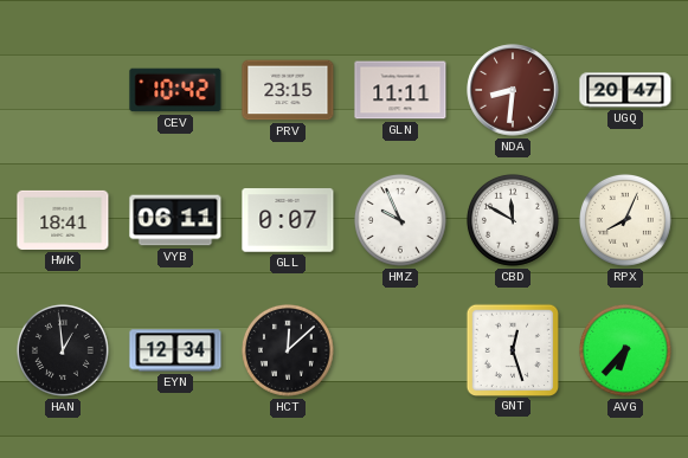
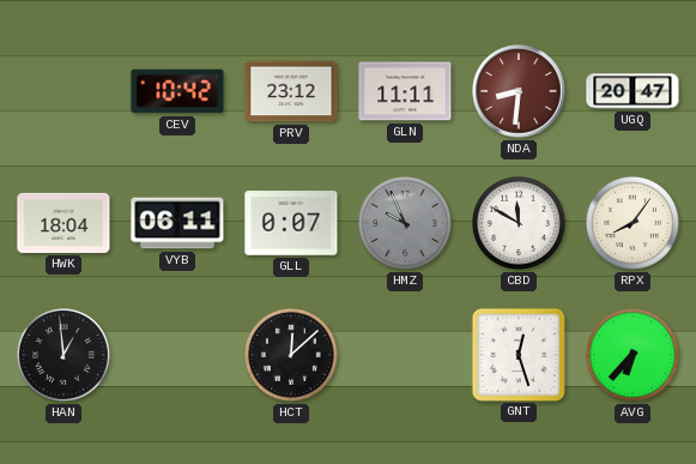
PRV: 23:15 -> 23:12
HWK: 18:41 -> 18:04
HMZ dial: white -> grey
RPX: 8:04 -> 8:06
EYN: 12:34 -> none
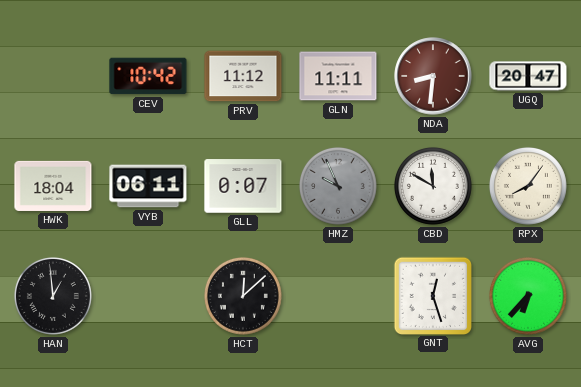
PRV: 23:12 -> 11:12
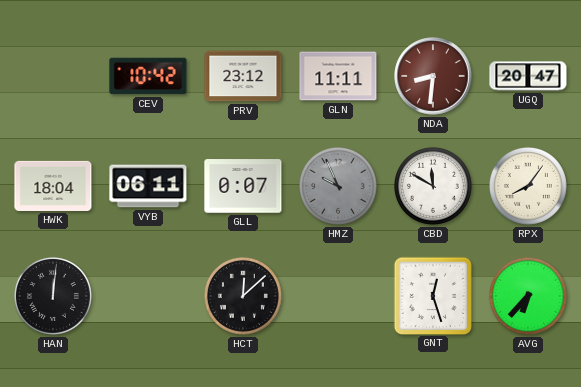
PRV: 11:12 -> 23:12
HAN: 12:59 -> 12:01
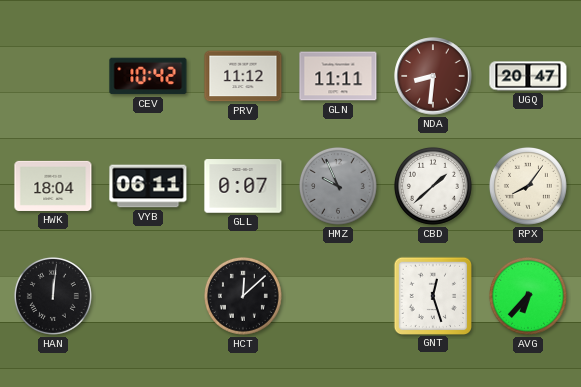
PRV: 23:12 -> 11:12
CBD: 11:50 -> 1:38
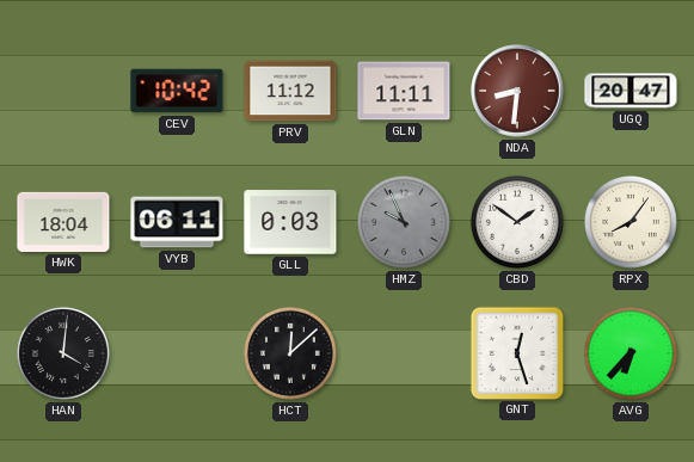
GLL: 0:07 -> 0:03
CBD: 1:38 -> 1:51
HAN: 12:01 -> 4:01
